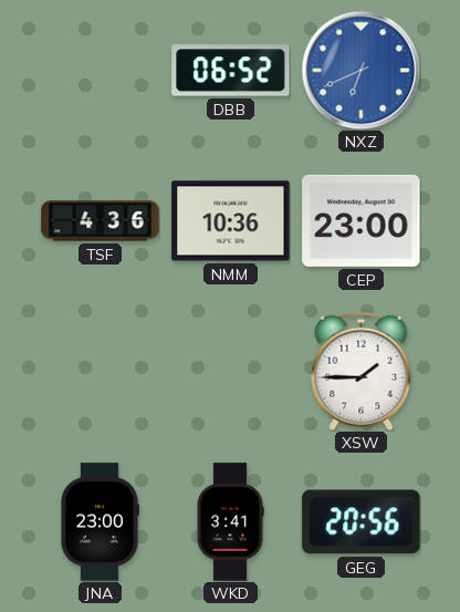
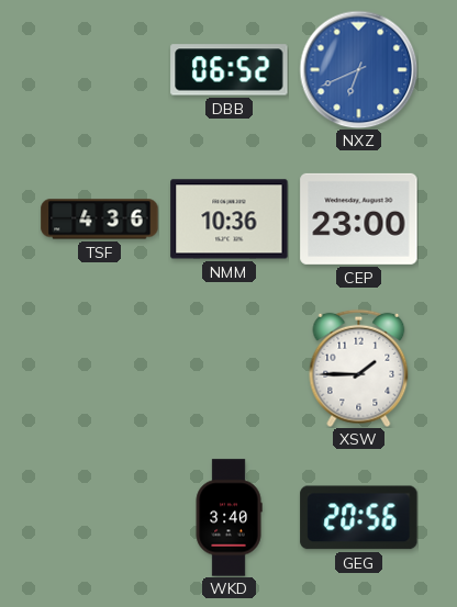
JNA: 23:00 -> none
WKD: 3:41 -> 3:40
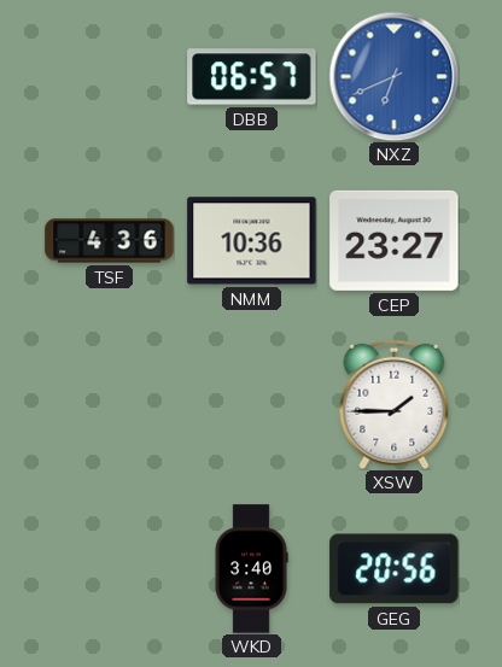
DBB: 06:52 -> 06:57
CEP: 23:00 -> 23:27
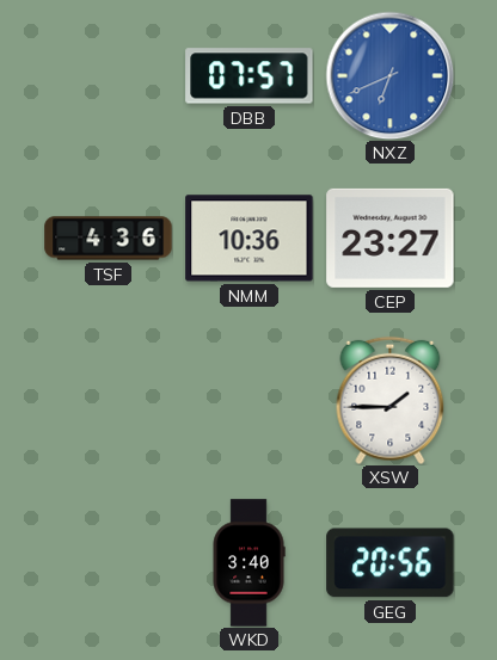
DBB: 06:57 -> 07:57
